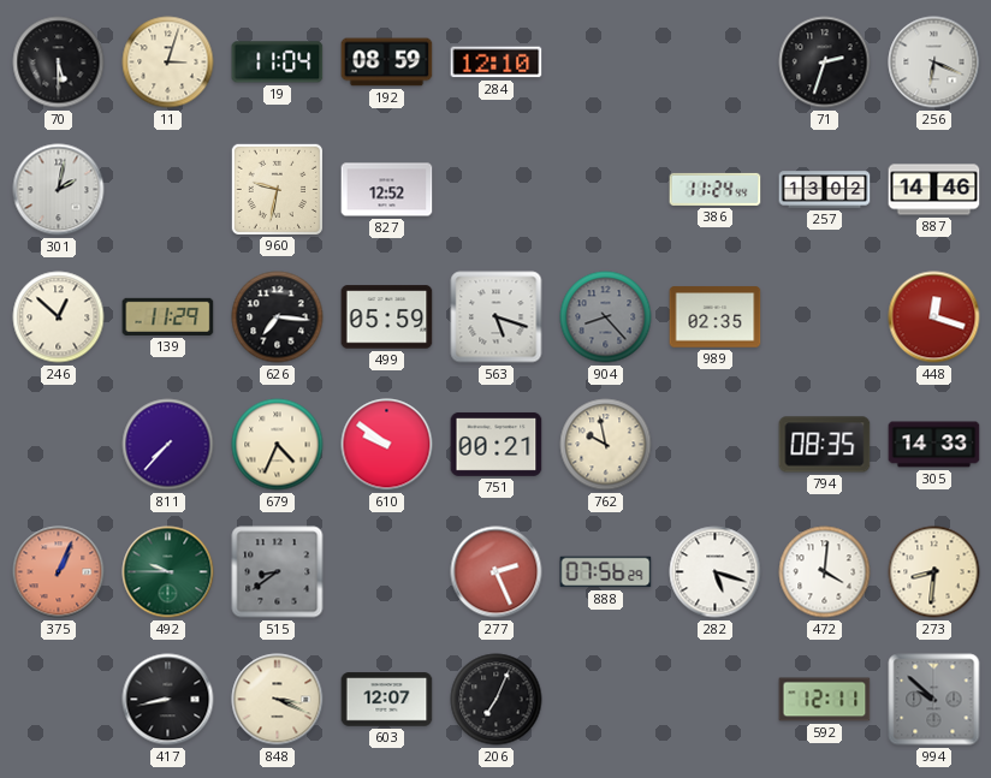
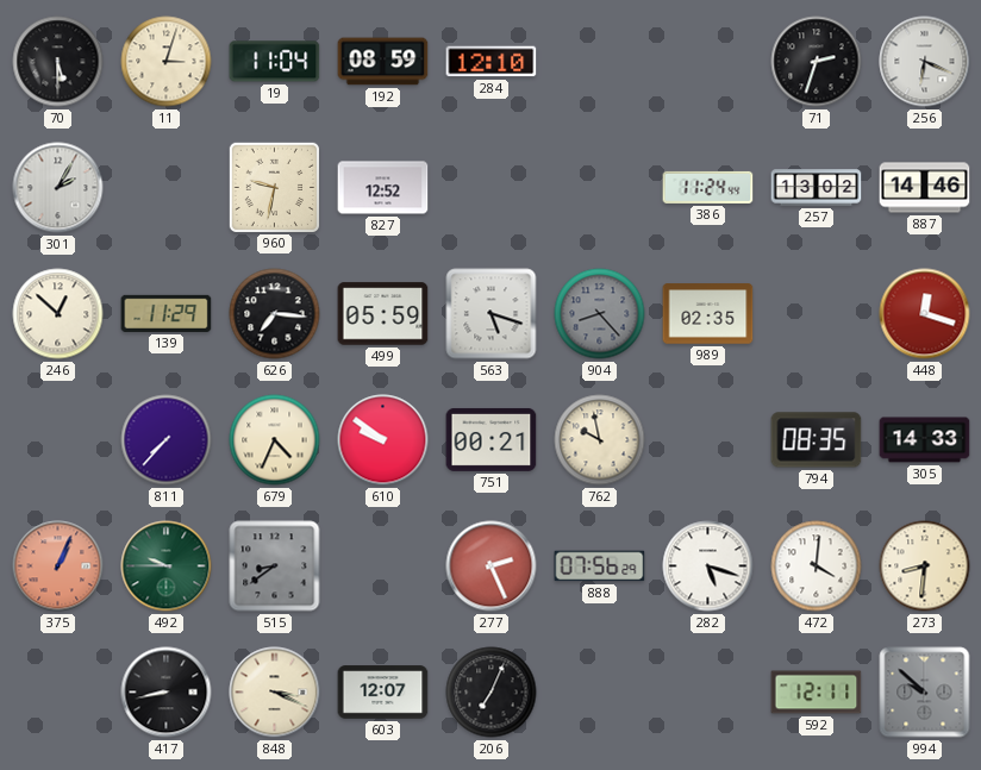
301: 2:02 -> 2:05
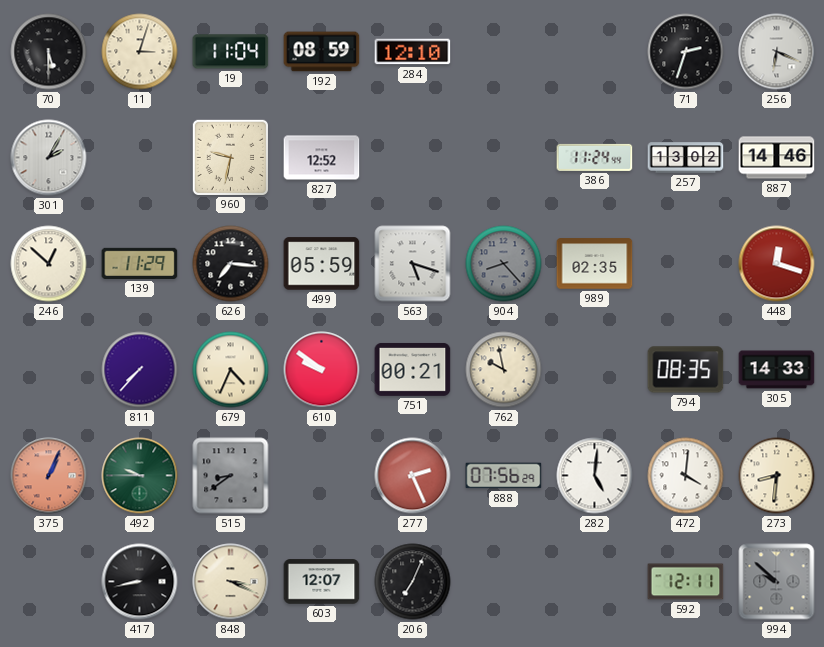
282: 5:18 -> 5:01
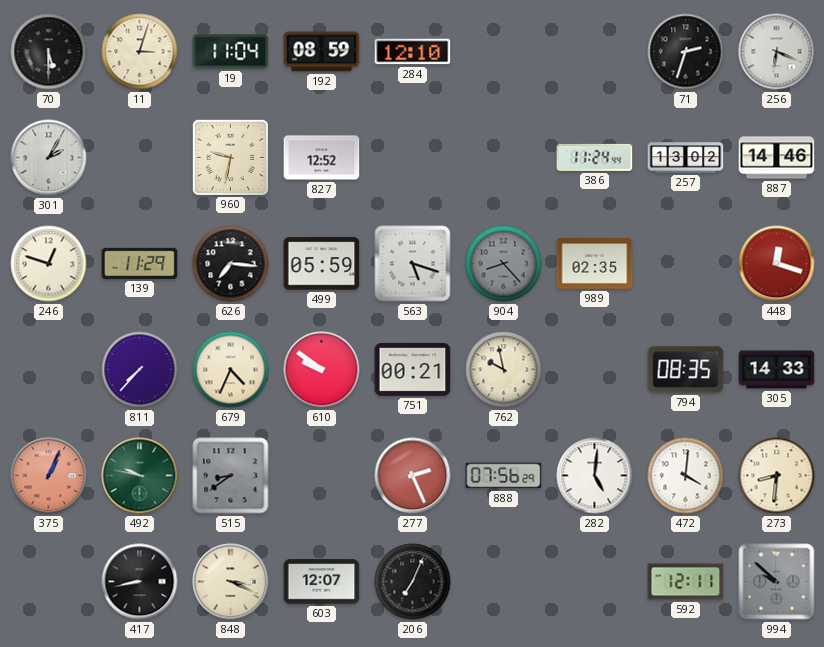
246: 12:52 -> 12:48
492: 9:45 -> 9:47
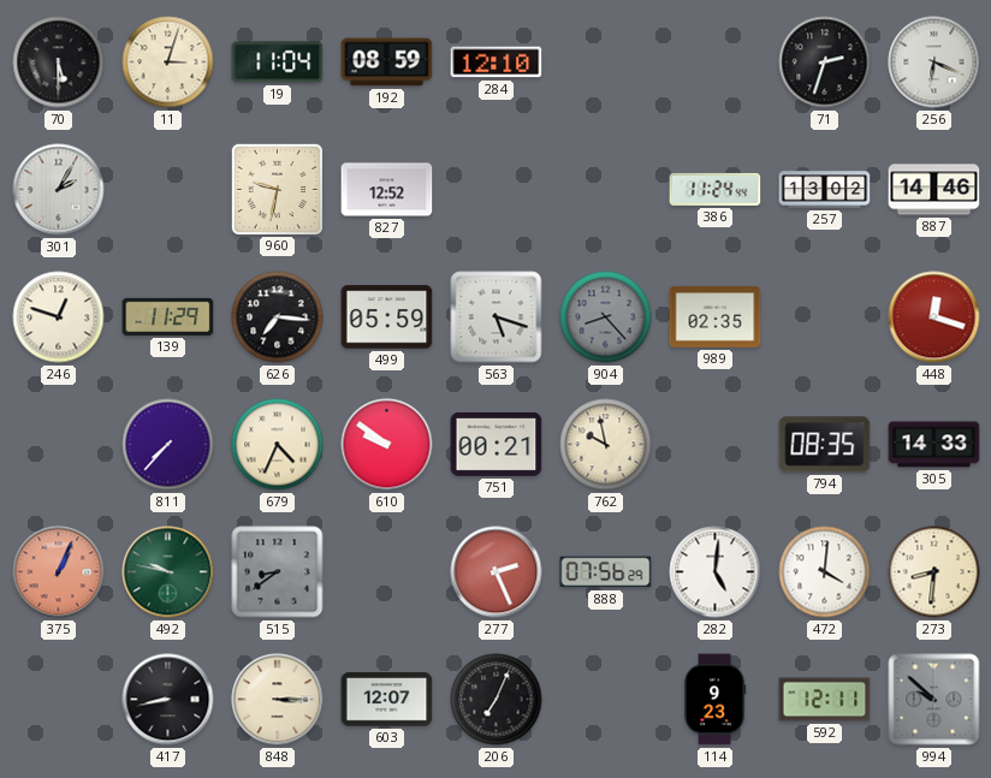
848: 3:19 -> 3:15
114: none -> 9:23
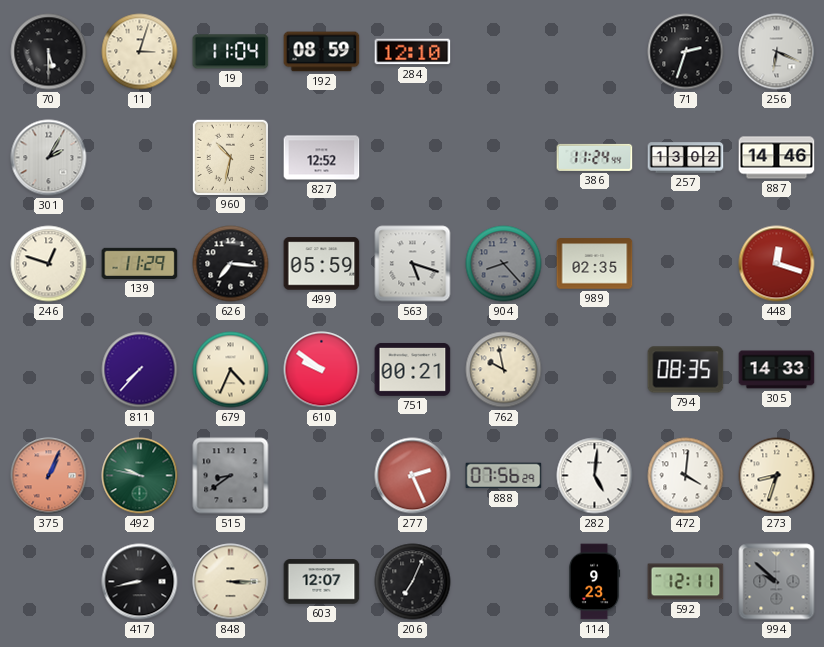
960: 9:32 -> 10:32
273: 8:31 -> 8:33
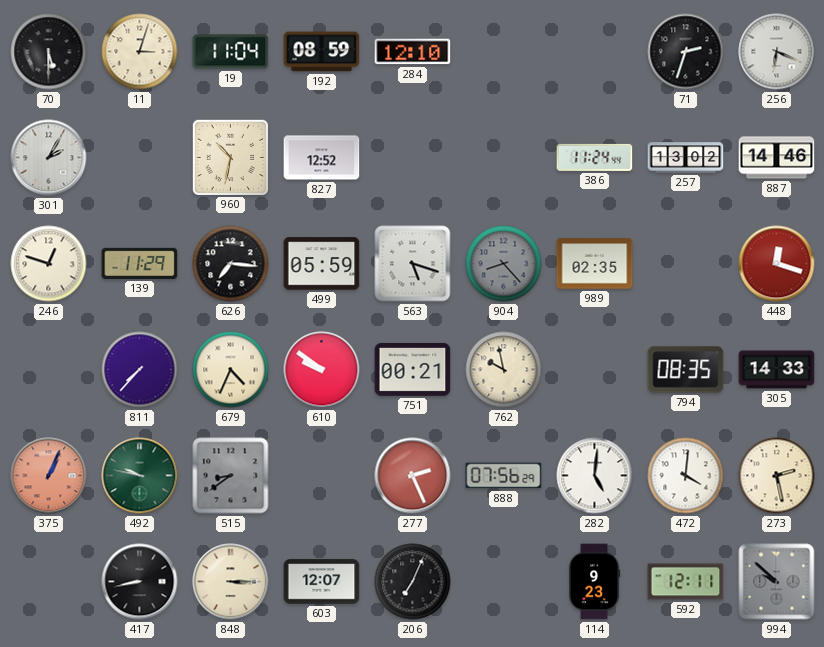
273: 8:33 -> 2:28
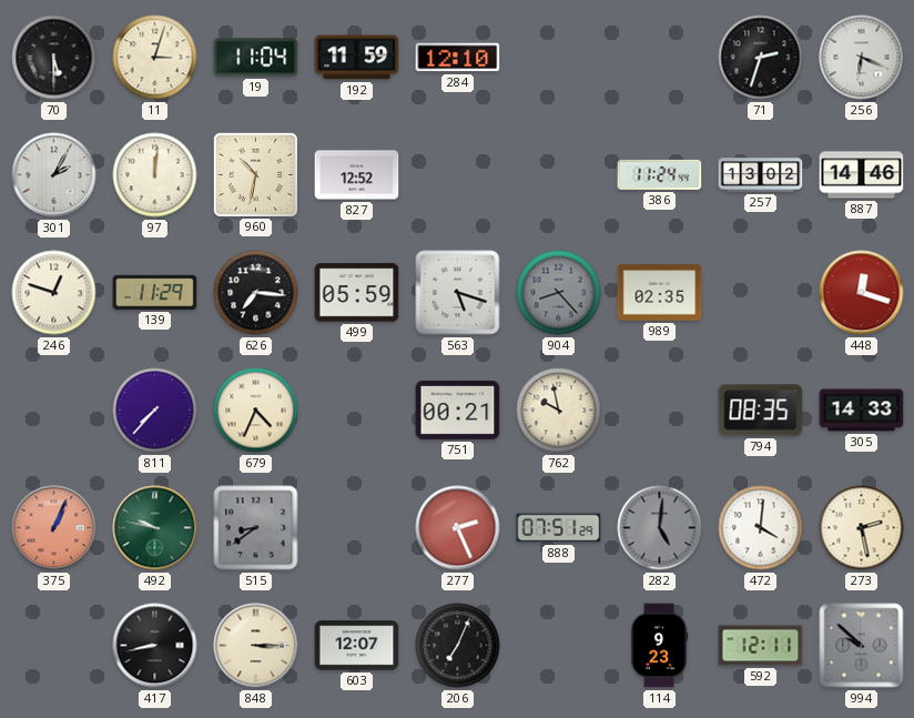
192: 08:59 -> 11:59
97: none -> 12:01
610: 9:51 -> none
888: 07:56 -> 07:51
282 dial: white -> grey
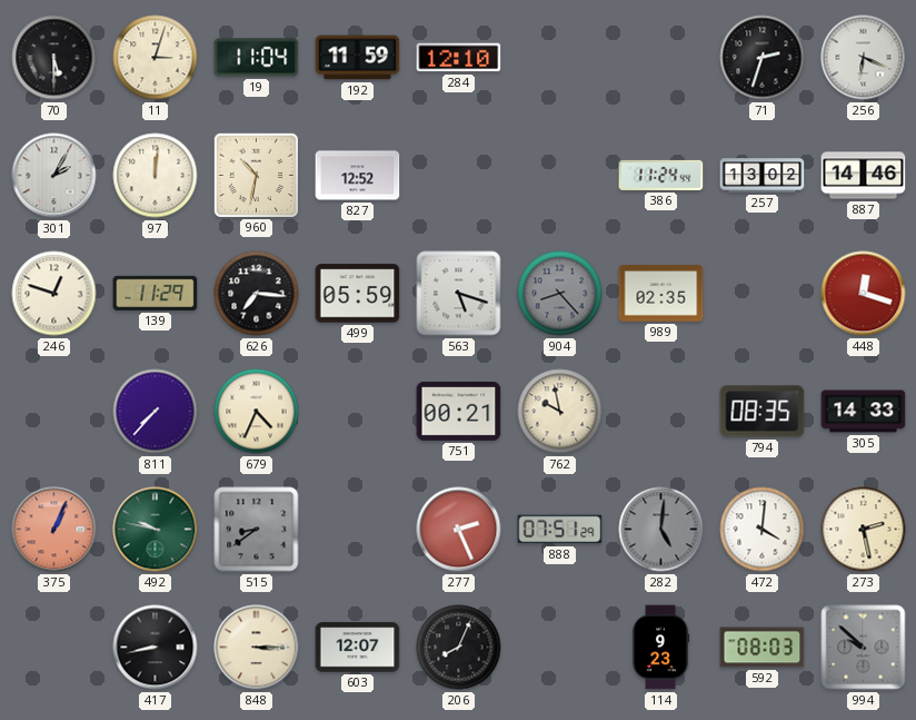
206: 7:04 -> 8:04
592: 12:11 -> 08:03
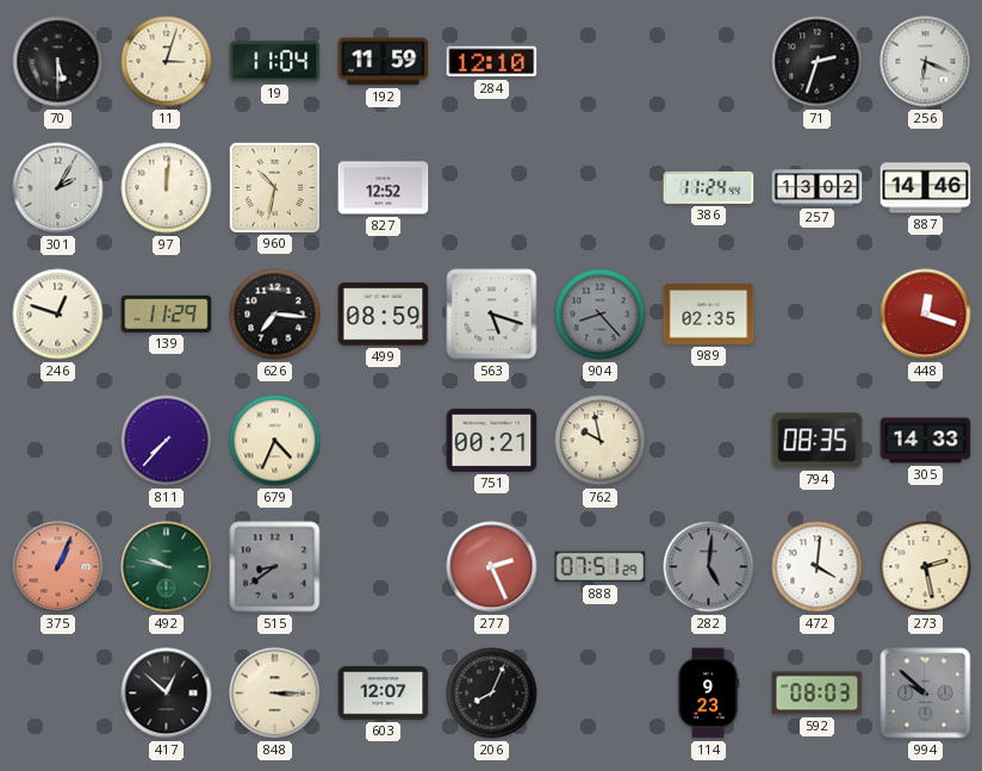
499: 05:59 -> 08:59
417: 8:43 -> 12:52
